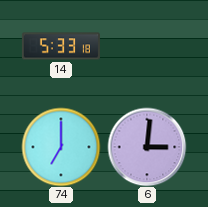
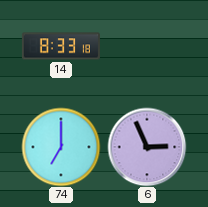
14: 5:33 -> 8:33
6: 3:01 -> 2:56
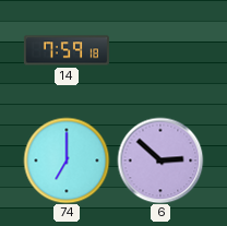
14: 8:33 -> 7:59
6: 2:56 -> 2:52
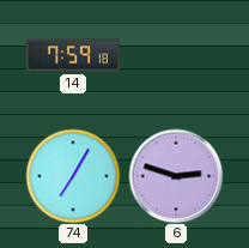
74: 7:00 -> 7:05
6: 2:52 -> 2:48
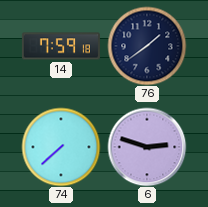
76: none -> 1:39
74: 7:05 -> 7:38
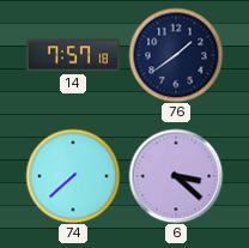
14: 7:59 -> 7:57
6: 2:48 -> 3:22
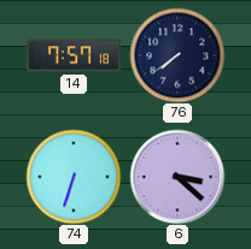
76: 1:39 -> 7:39
74: 7:38 -> 6:33
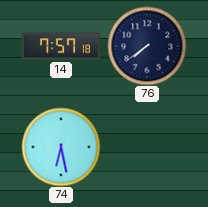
74: 6:33 -> 6:28
6: 3:22 -> none
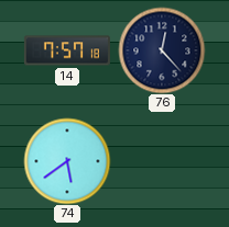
76: 7:39 -> 12:23
74: 6:28 -> 5:39
